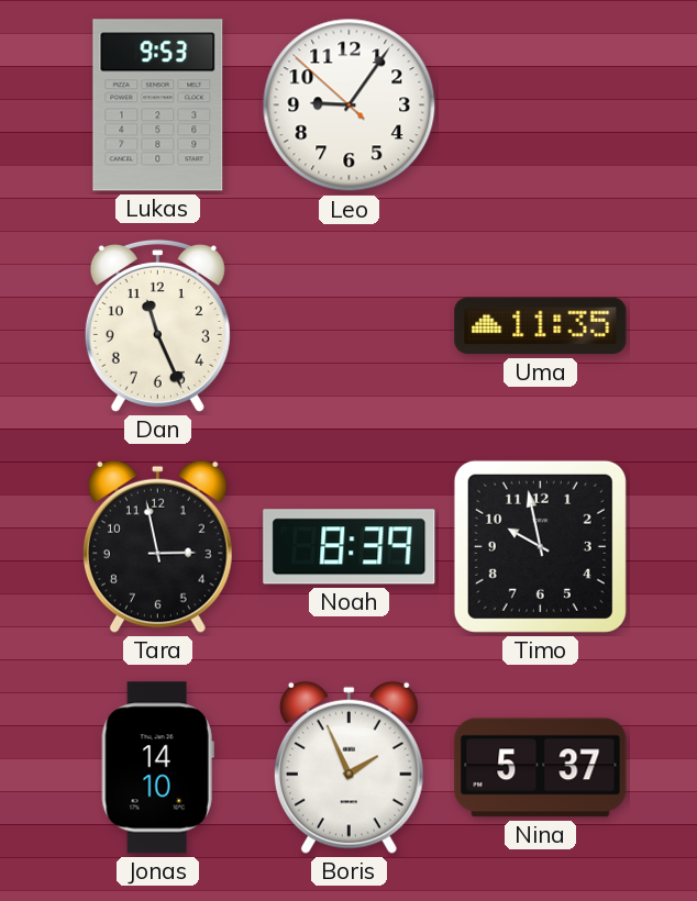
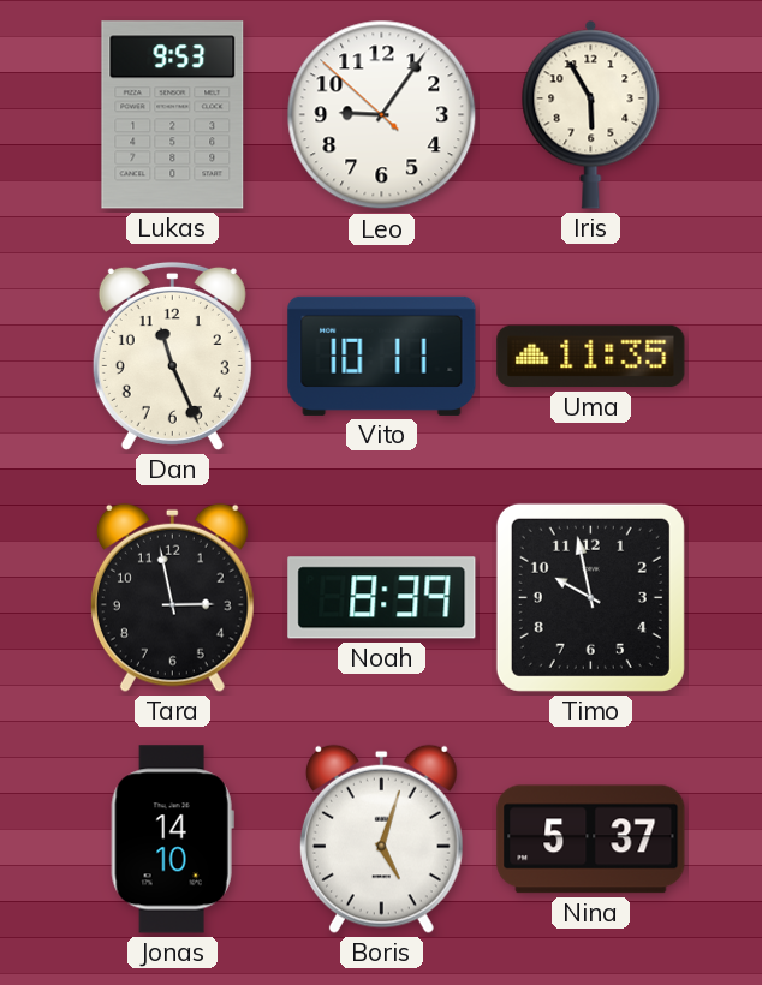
Iris: none -> 5:55
Vito: none -> 10:11
Boris: 1:56 -> 5:03
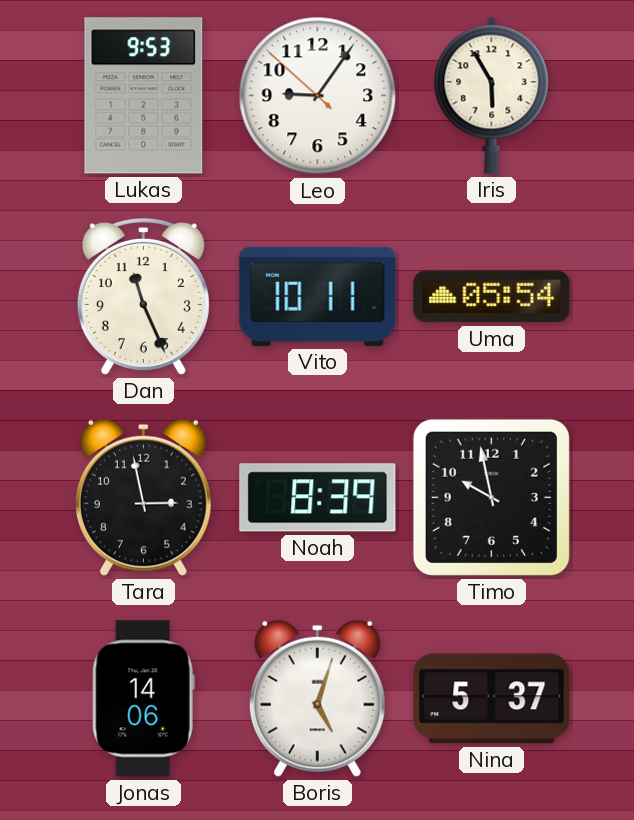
Uma: 11:35 -> 05:54
Jonas: 14:10 -> 14:06
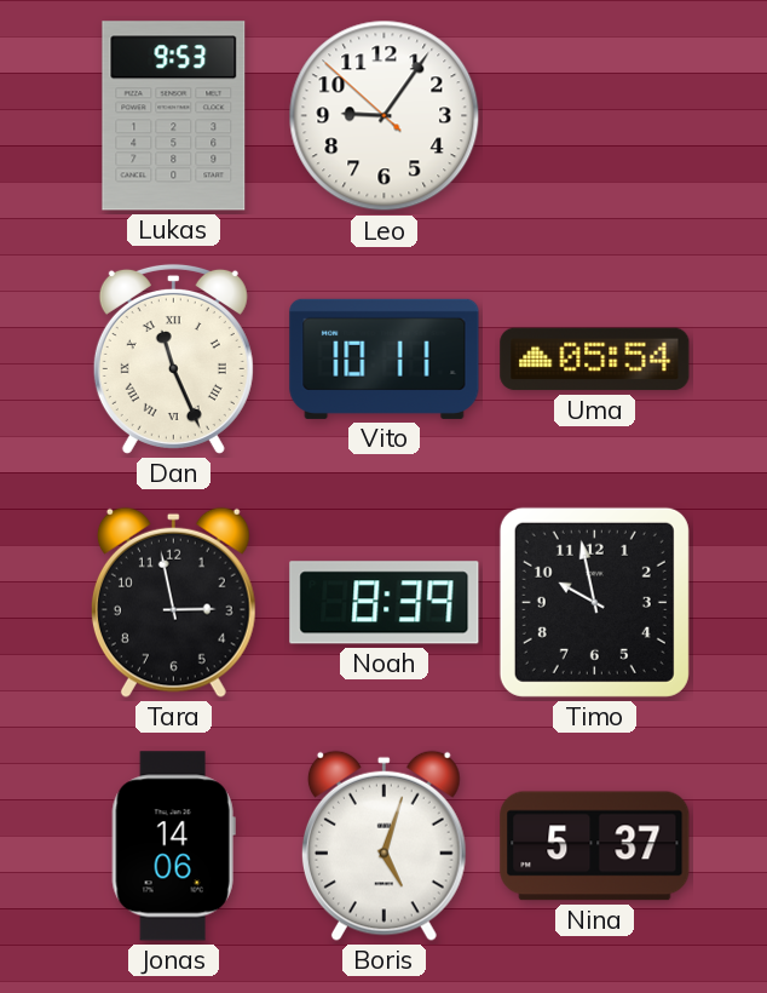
Iris: 5:55 -> none
Dan numerals: Arabic -> Roman
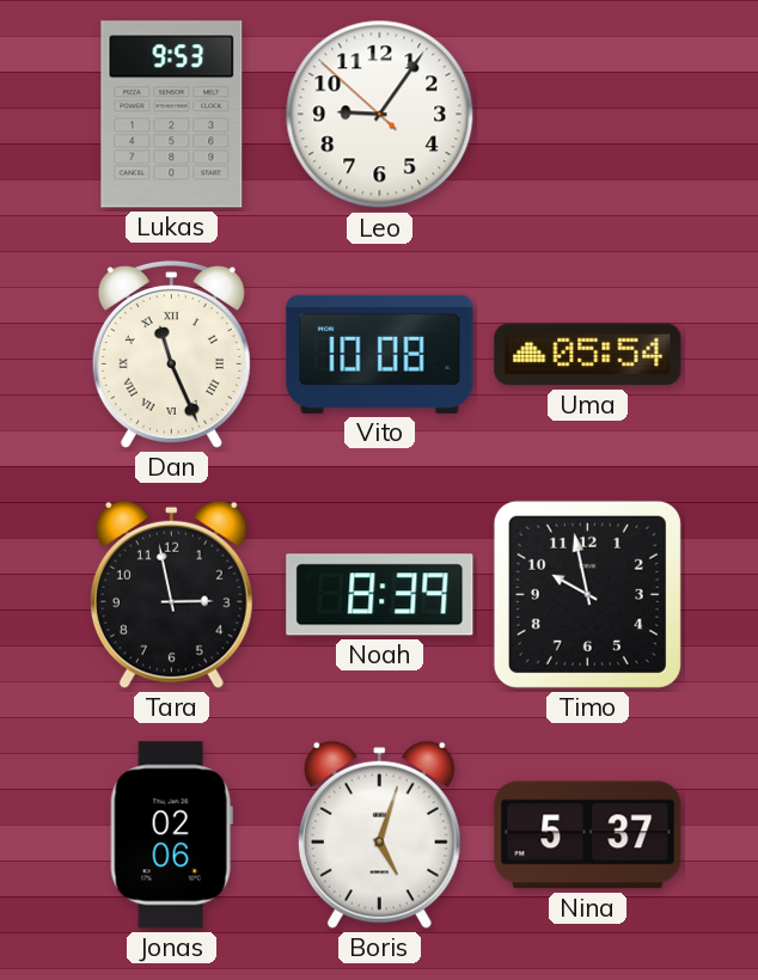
Vito: 10:11 -> 10:08
Jonas: 14:06 -> 02:06
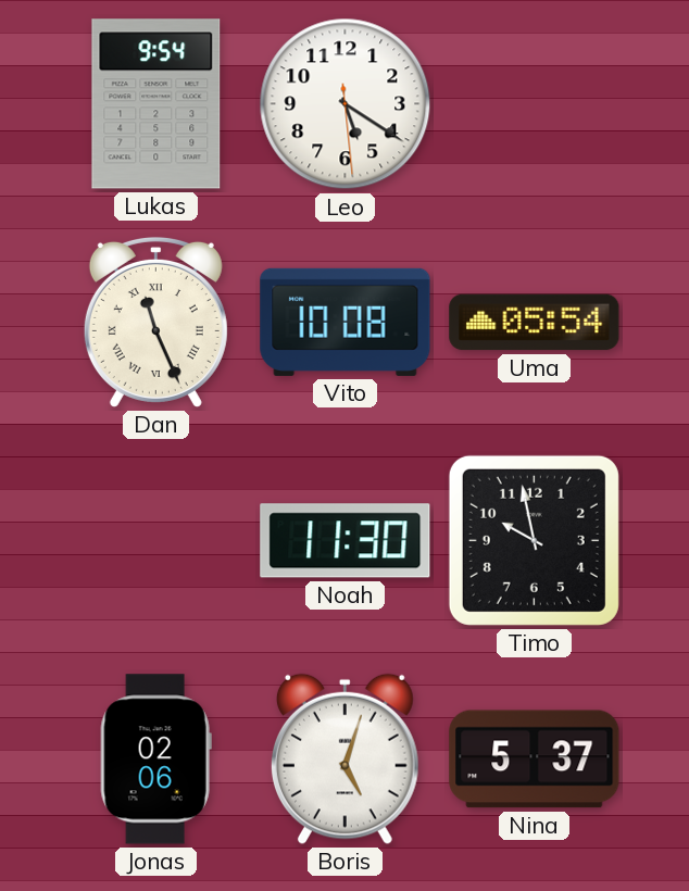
Lukas: 9:53 -> 9:54
Leo: 9:05 -> 5:20
Tara: 2:58 -> none
Noah: 8:39 -> 11:30
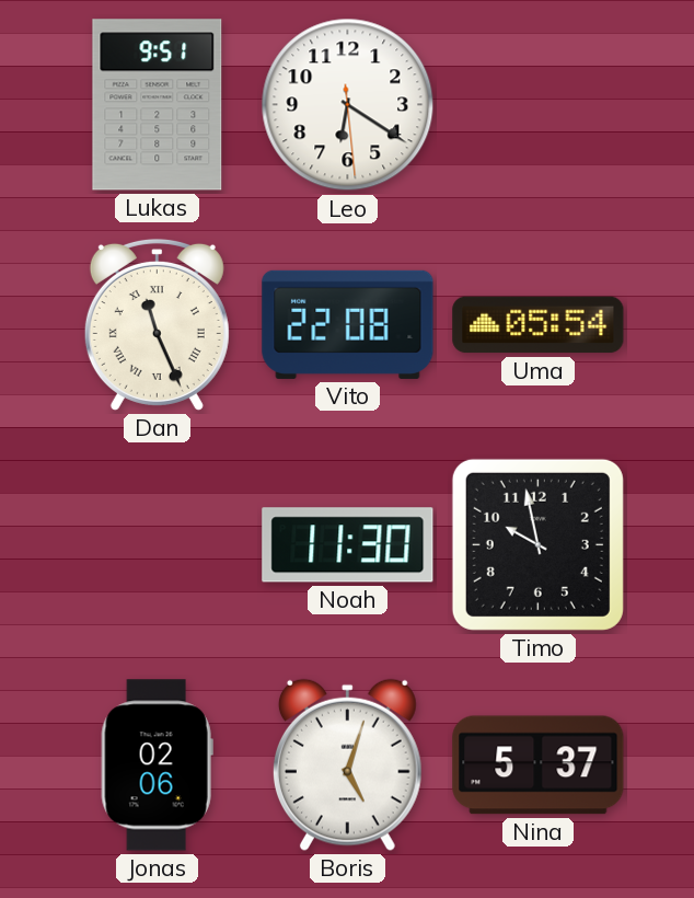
Lukas: 9:54 -> 9:51
Leo: 5:20 -> 6:20
Vito: 10:08 -> 22:08
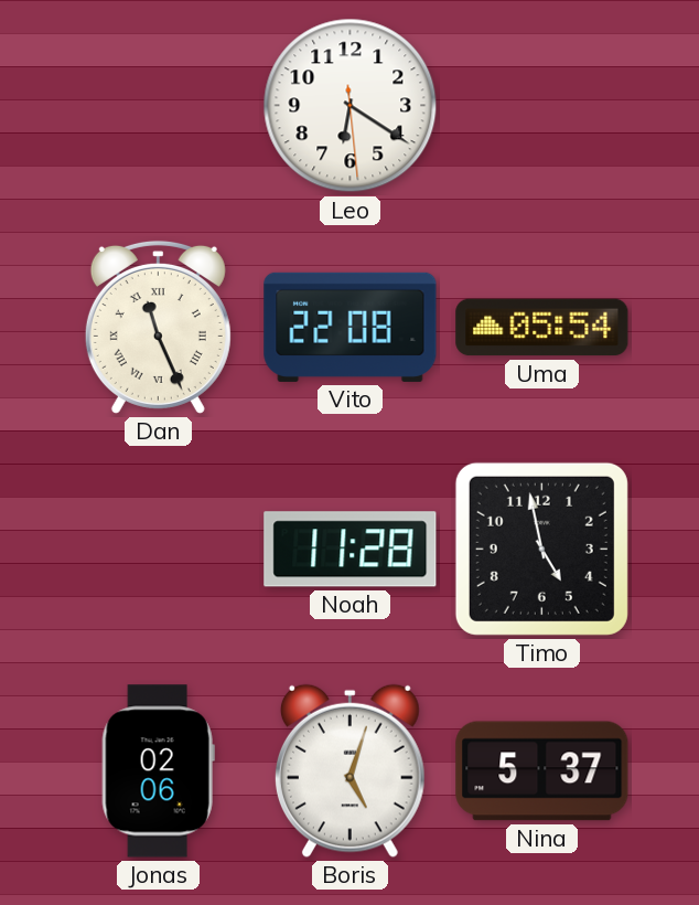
Lukas: 9:51 -> none
Noah: 11:30 -> 11:28
Timo: 9:58 -> 4:58
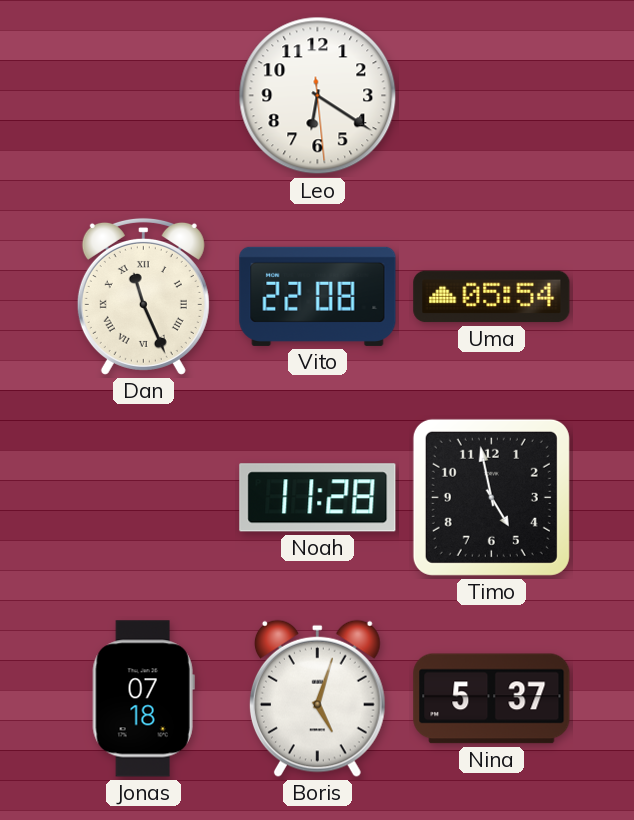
Jonas: 02:06 -> 07:18
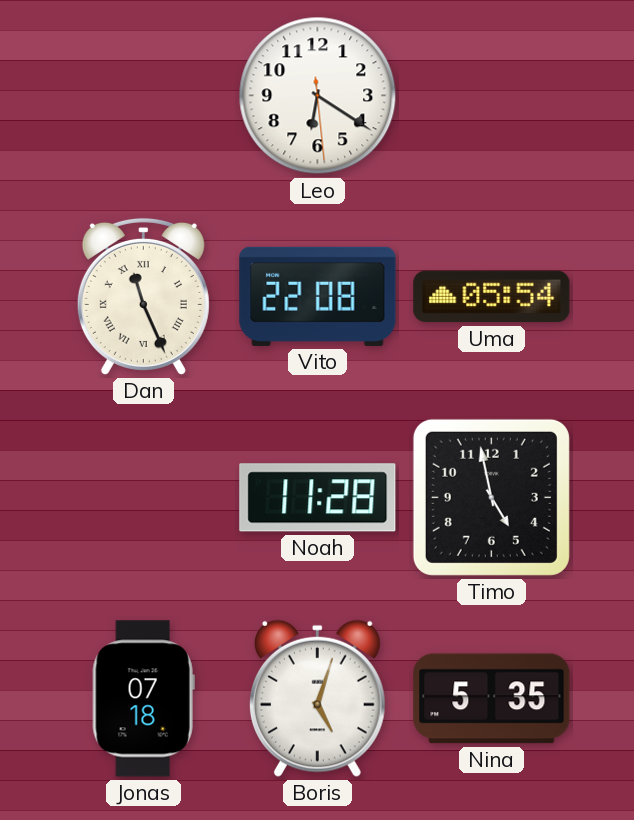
Nina: 5:37 -> 5:35
